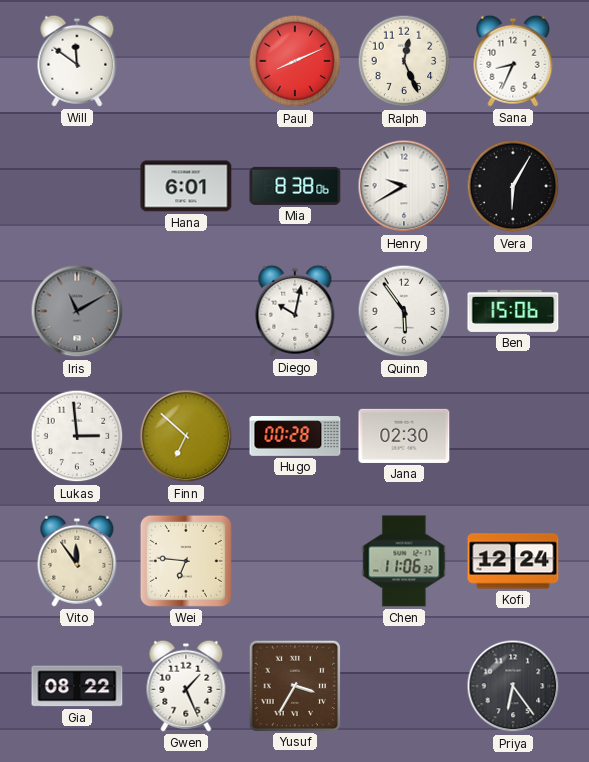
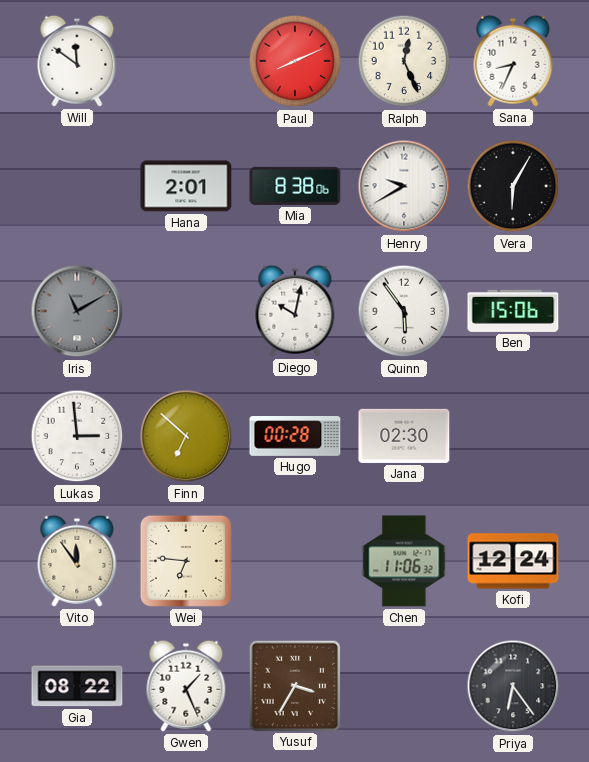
Hana: 6:01 -> 2:01
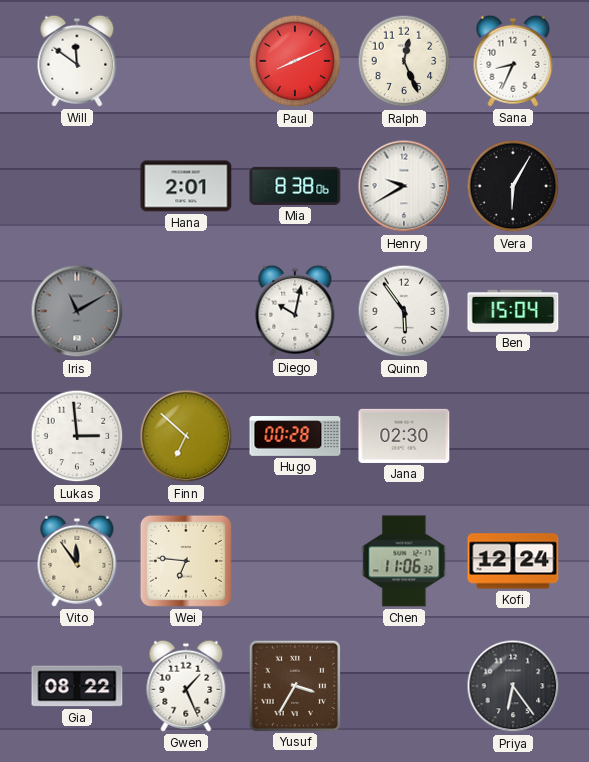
Ben: 15:06 -> 15:04
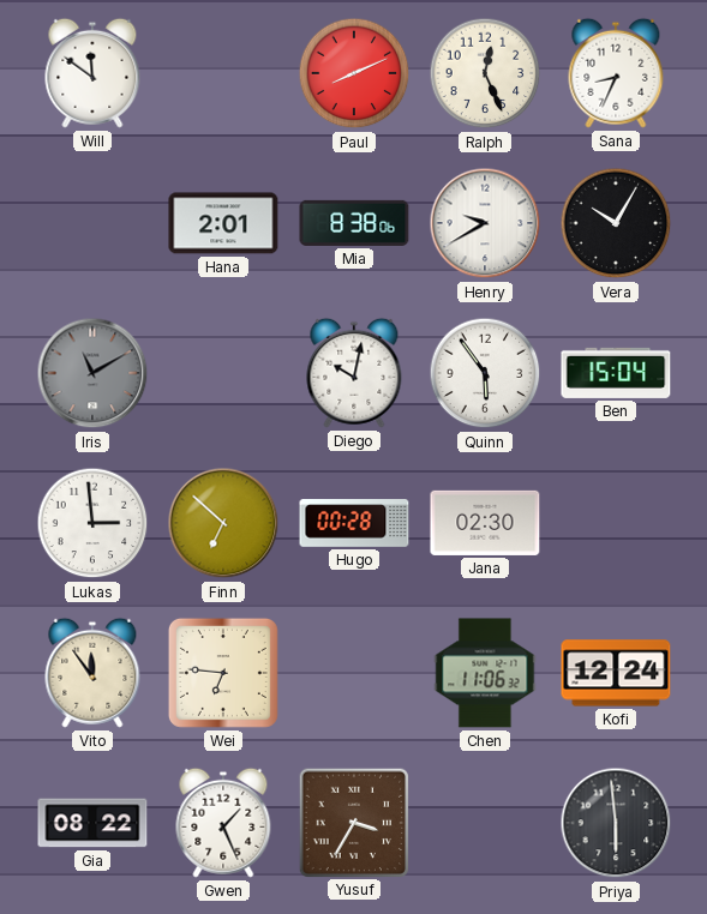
Vera: 6:05 -> 10:05
Priya: 6:24 -> 5:59
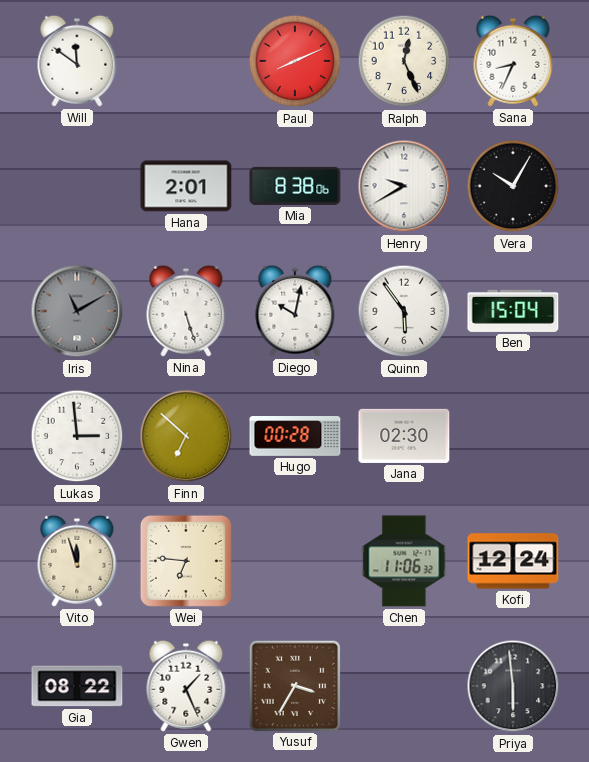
Nina: none -> 5:27
Vito: 11:54 -> 11:57
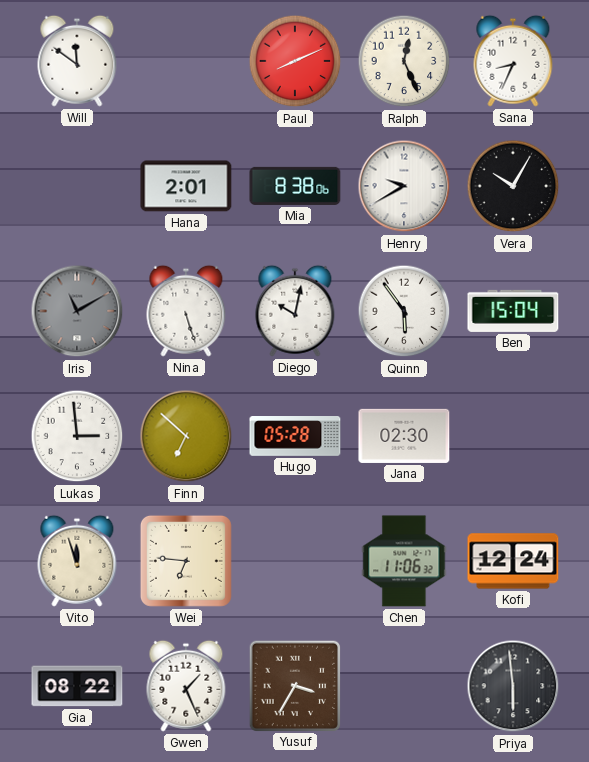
Hugo: 00:28 -> 05:28
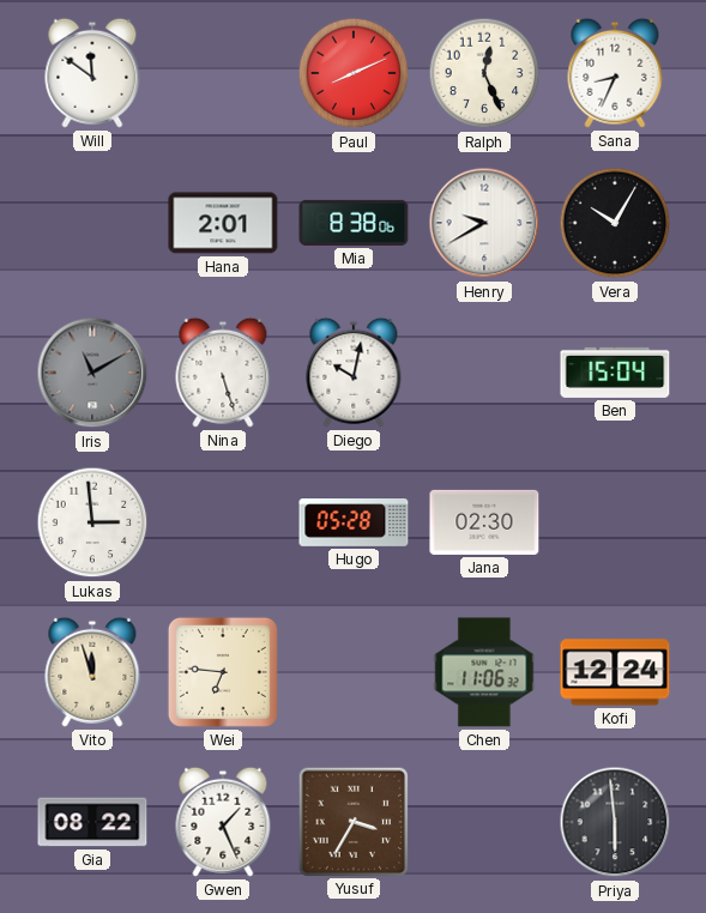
Quinn: 5:54 -> none
Finn: 6:52 -> none
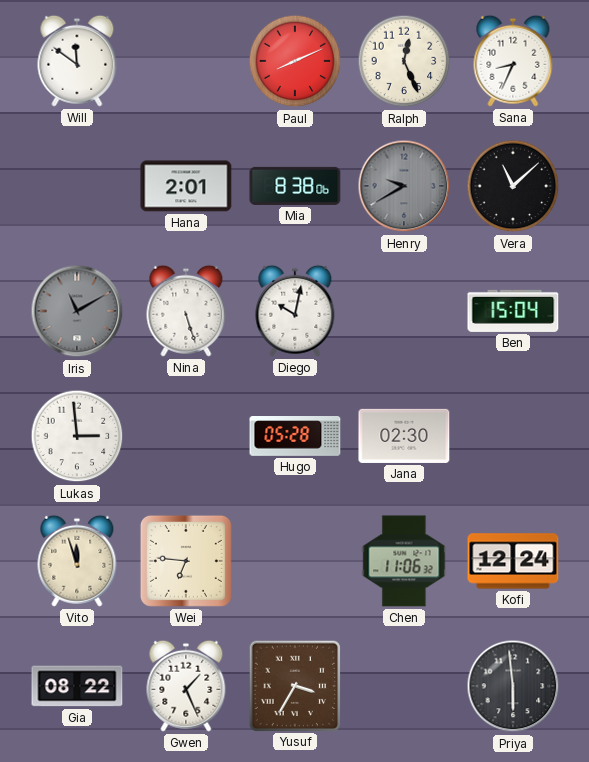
Henry dial: white -> grey
Vera: 10:05 -> 11:08
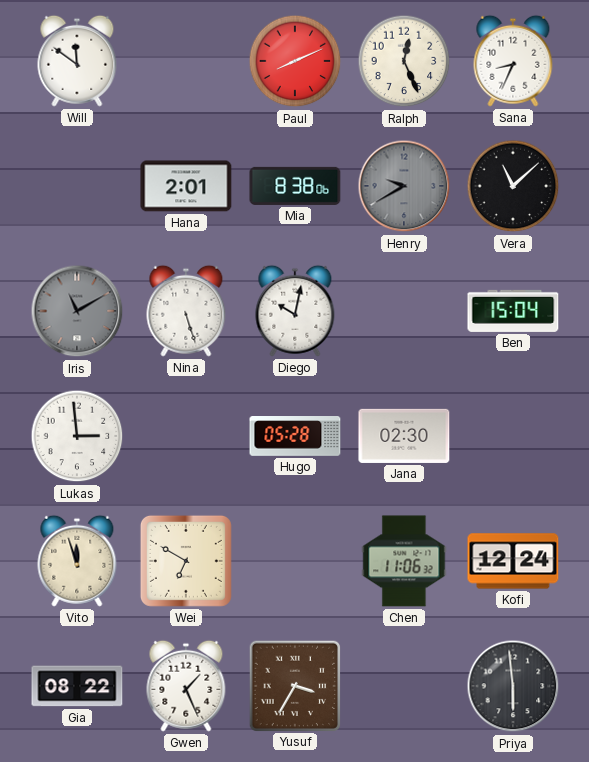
Wei: 6:46 -> 6:50
